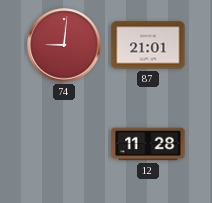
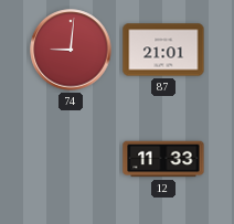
12: 11:28 -> 11:33
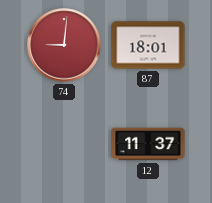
87: 21:01 -> 18:01
12: 11:33 -> 11:37
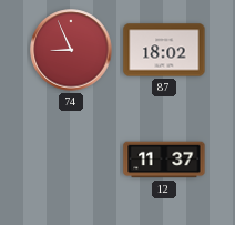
74: 9:01 -> 8:56
87: 18:01 -> 18:02
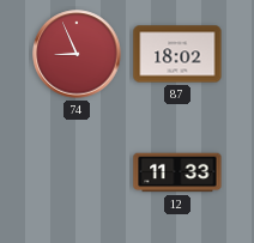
12: 11:37 -> 11:33
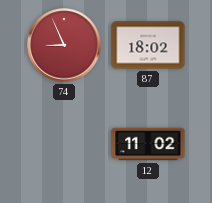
12: 11:33 -> 11:02
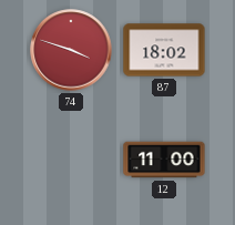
74: 8:56 -> 3:48
12: 11:02 -> 11:00
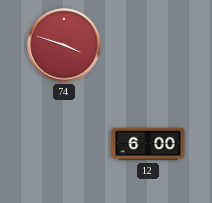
87: 18:02 -> none
12: 11:00 -> 6:00
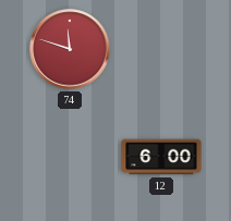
74: 3:48 -> 11:48
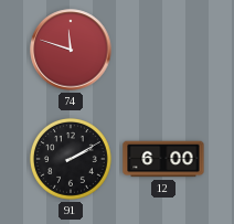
91: none -> 2:10
